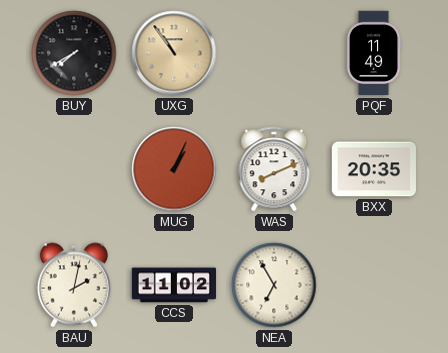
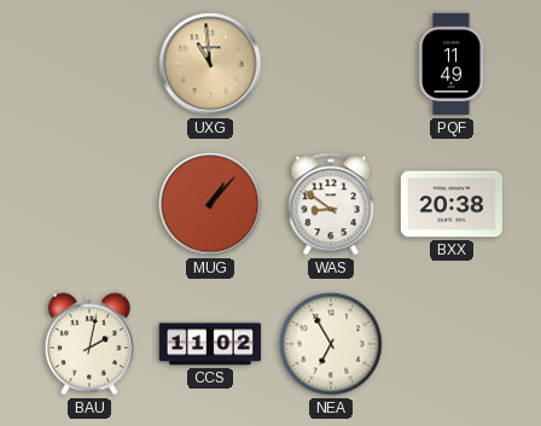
BUY: 7:40 -> none
UXG: 10:54 -> 10:59
MUG: 1:04 -> 1:07
WAS: 8:11 -> 8:51
BXX: 20:35 -> 20:38
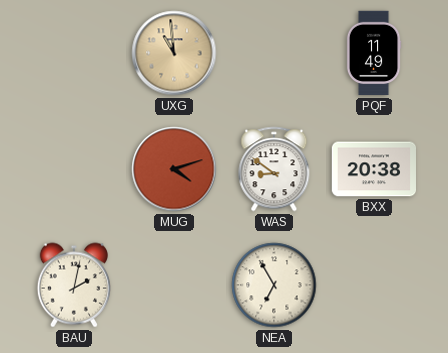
MUG: 1:07 -> 4:12
CCS: 11:02 -> none
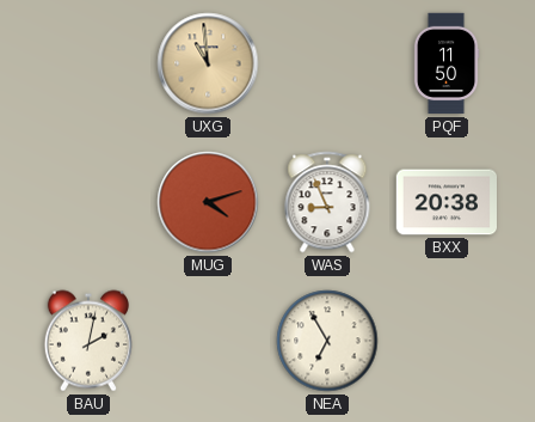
PQF: 11:49 -> 11:50
WAS: 8:51 -> 8:56
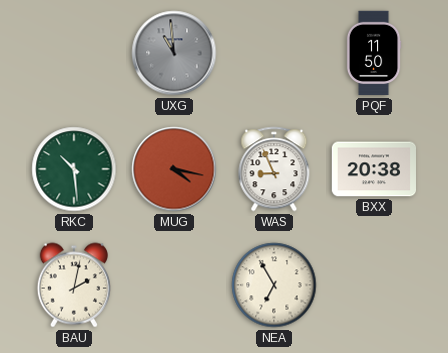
UXG dial: champagne -> grey
RKC: none -> 10:29
MUG: 4:12 -> 4:17
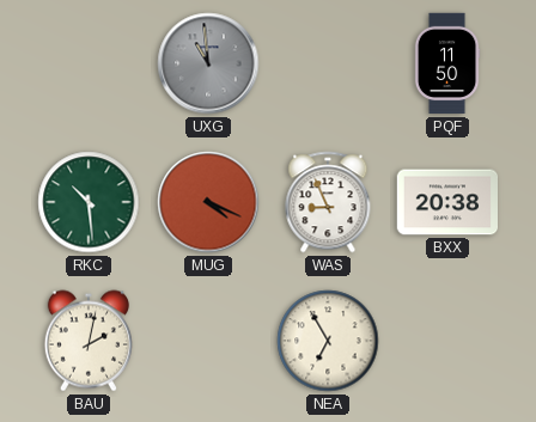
MUG: 4:17 -> 4:19
